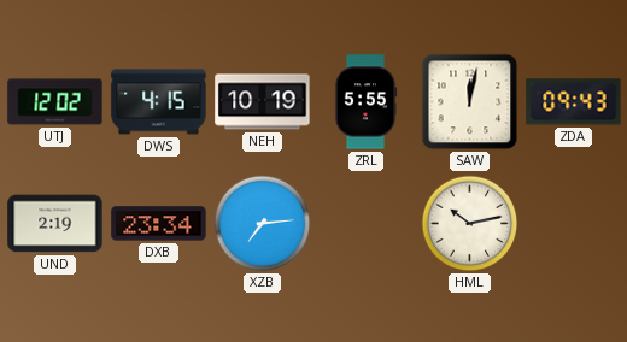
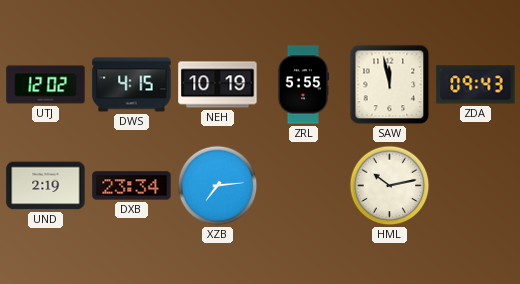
SAW: 12:02 -> 11:58
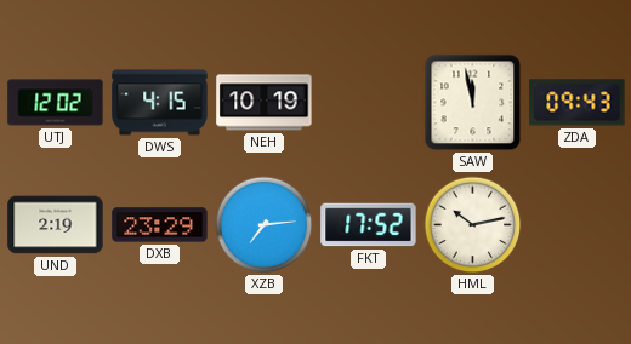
ZRL: 5:55 -> none
DXB: 23:34 -> 23:29
FKT: none -> 17:52
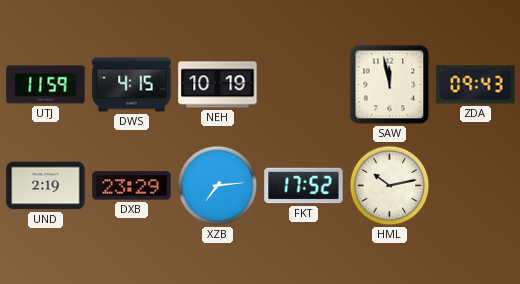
UTJ: 12:02 -> 11:59
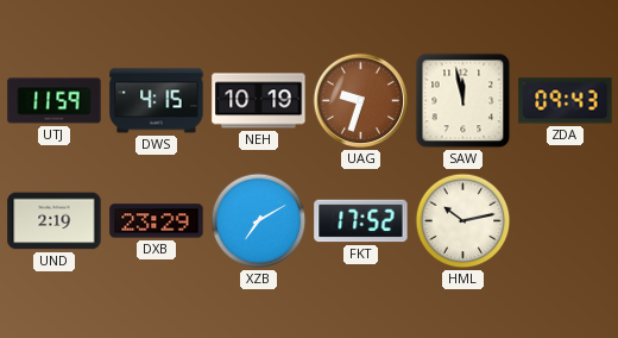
UAG: none -> 9:33
XZB: 7:14 -> 7:10
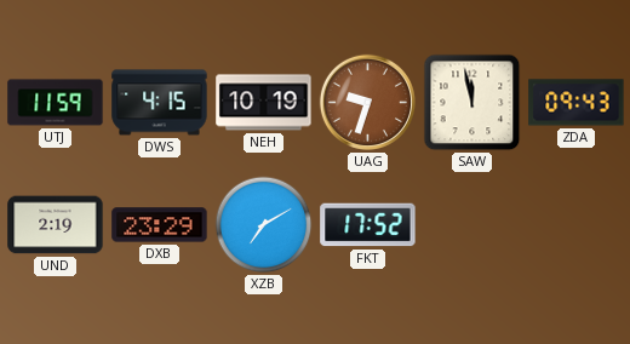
HML: 10:13 -> none
